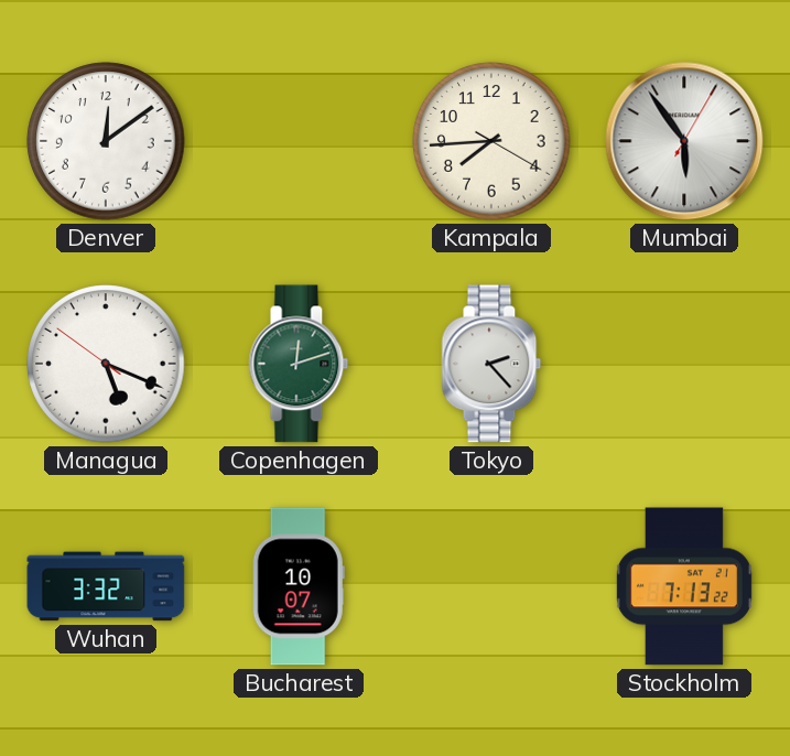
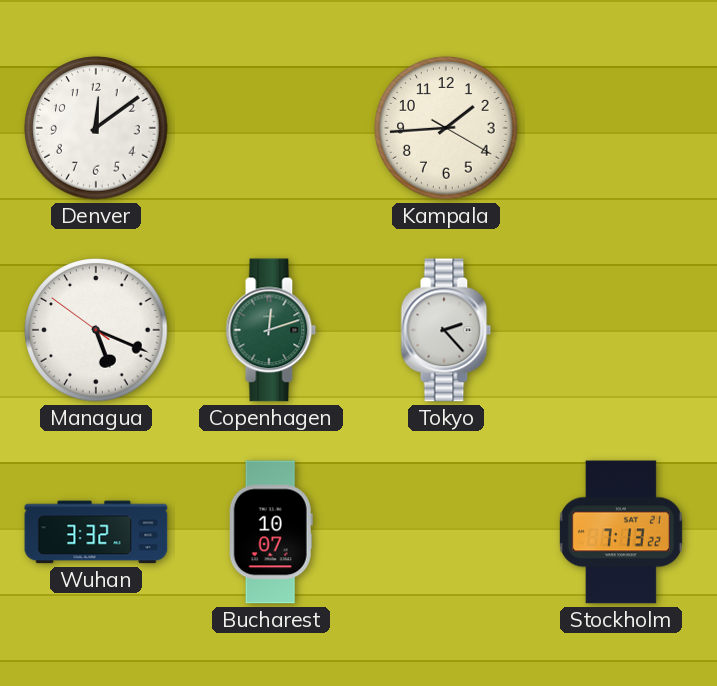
Kampala: 7:44 -> 1:44
Mumbai: 5:54 -> none
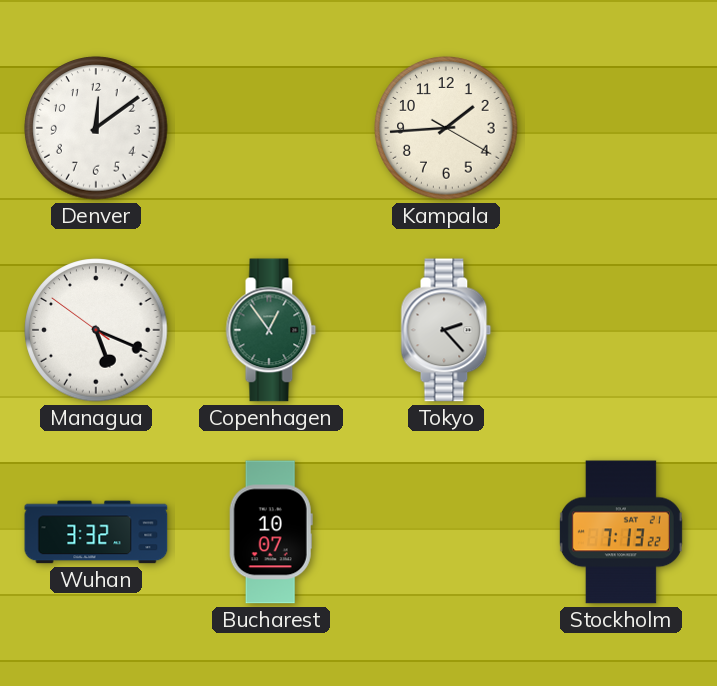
Copenhagen: 12:12 -> 12:54
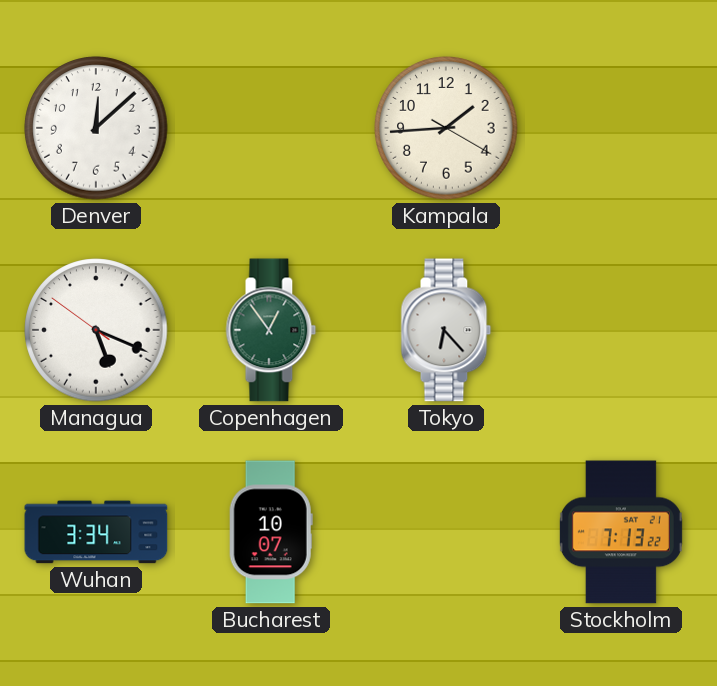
Denver: 12:09 -> 12:08
Tokyo: 2:23 -> 6:23
Wuhan: 3:32 -> 3:34
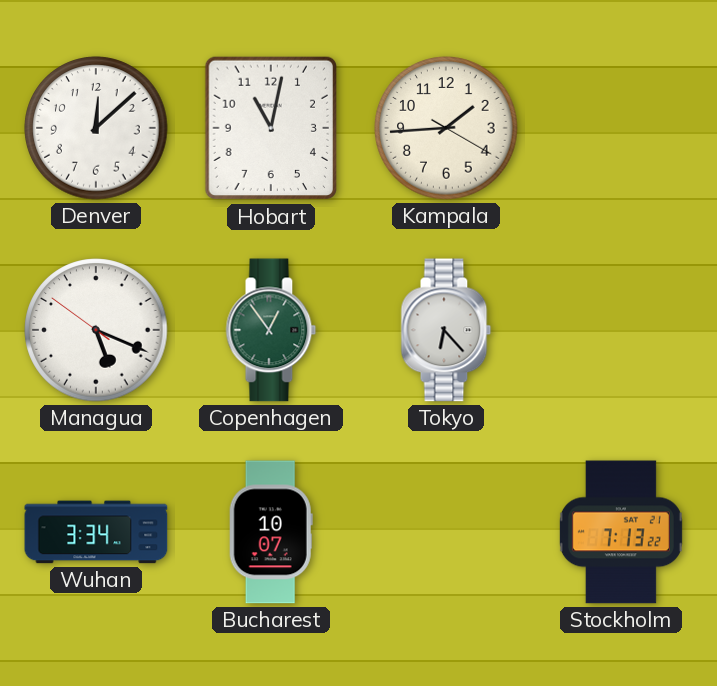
Hobart: none -> 11:02
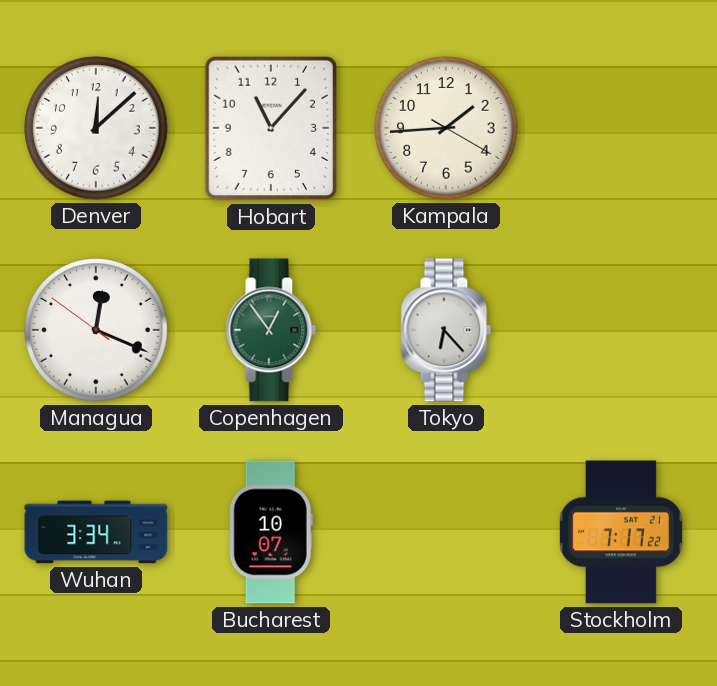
Hobart: 11:02 -> 11:07
Managua: 5:18 -> 12:18
Stockholm: 7:13 -> 7:17
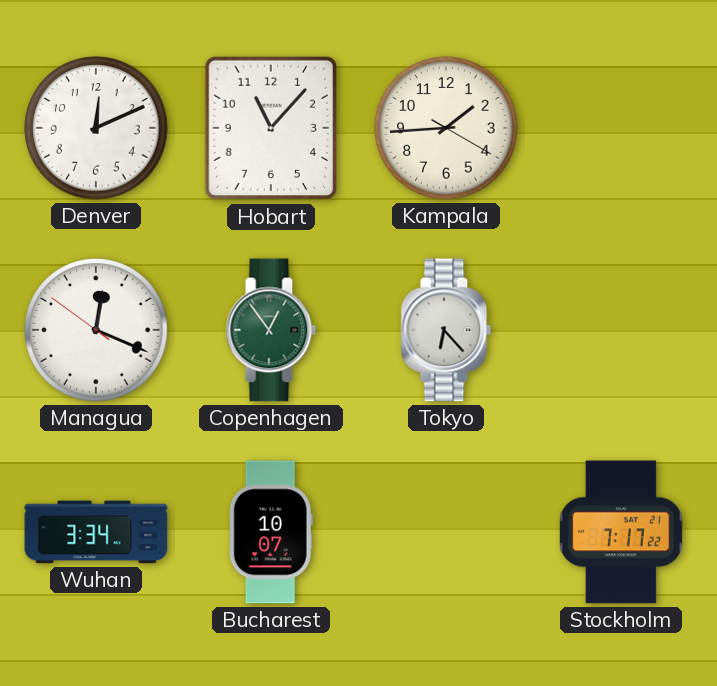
Denver: 12:08 -> 12:11
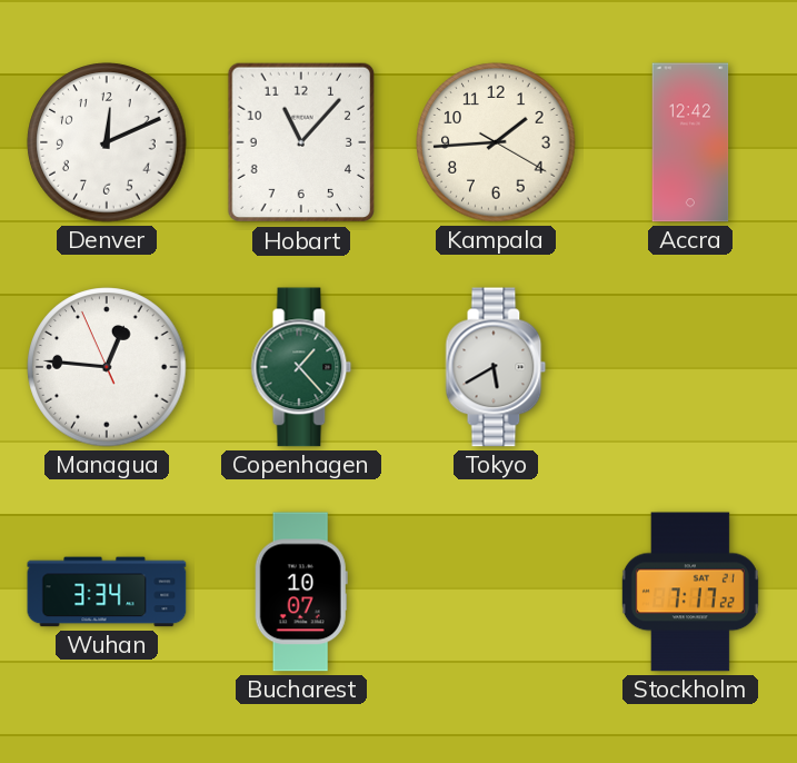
Accra: none -> 12:42
Managua: 12:18 -> 12:45
Copenhagen: 12:54 -> 1:23
Tokyo: 6:23 -> 5:40
